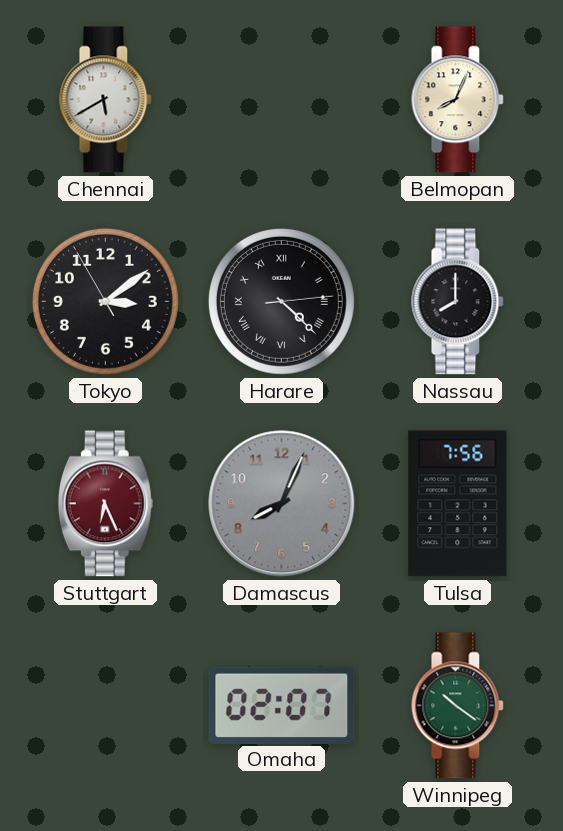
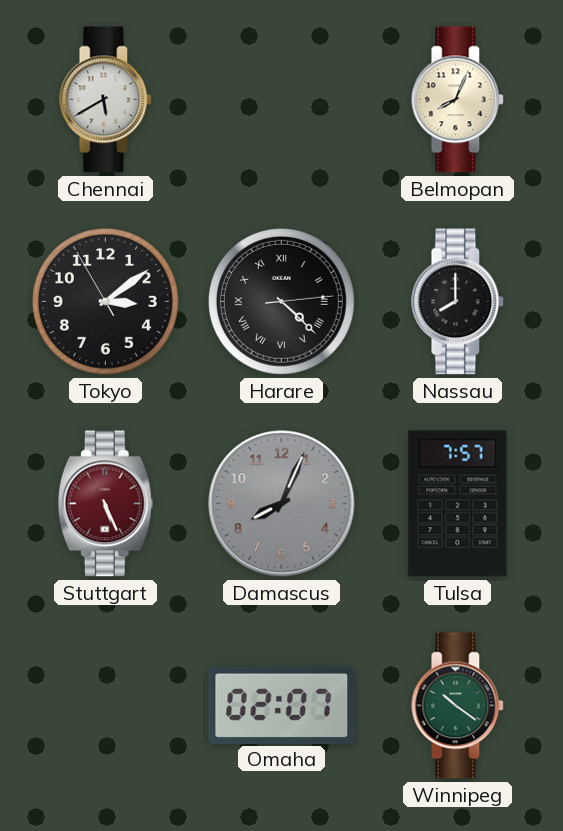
Stuttgart: 6:26 -> 5:26
Tulsa: 7:56 -> 7:57
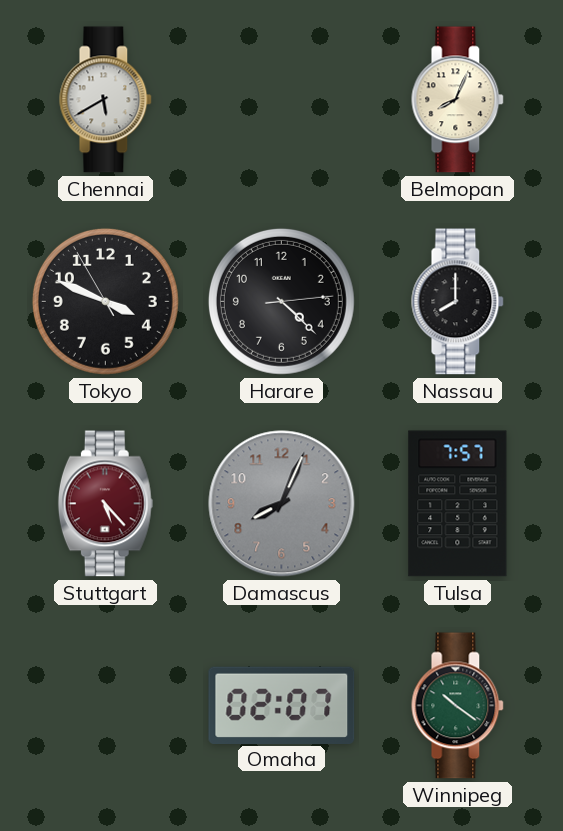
Tokyo: 3:08 -> 3:48
Harare numerals: Roman -> Arabic
Stuttgart: 5:26 -> 5:23
